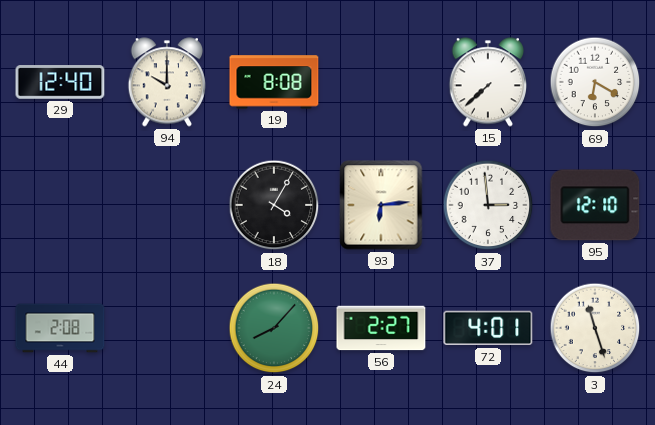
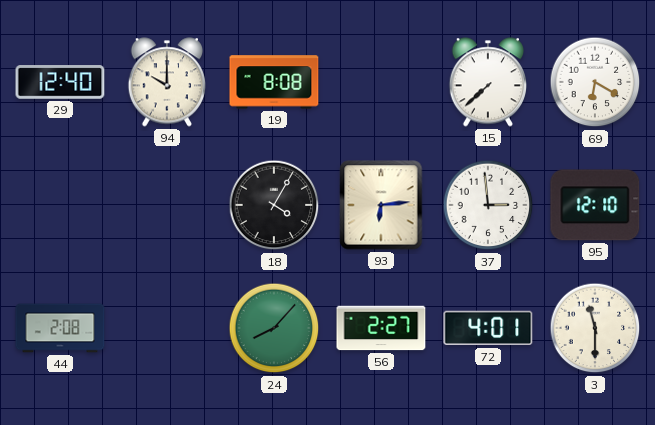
3: 11:27 -> 11:30
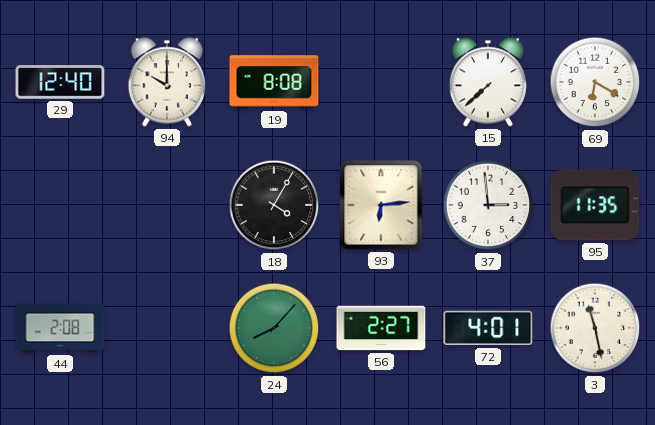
95: 12:10 -> 11:35
3: 11:30 -> 11:28
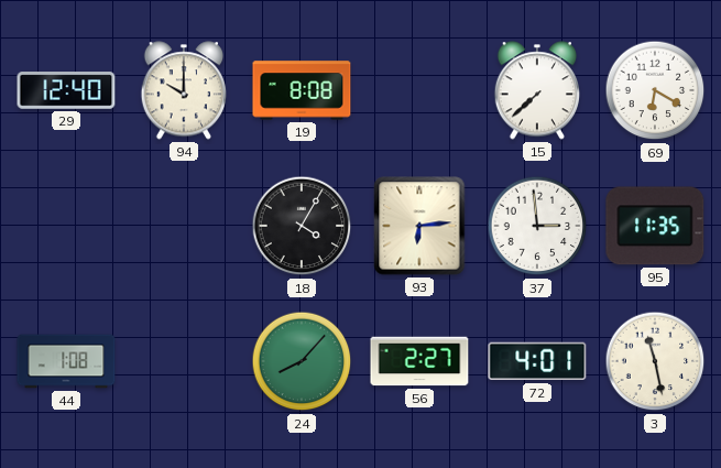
44: 2:08 -> 1:08
